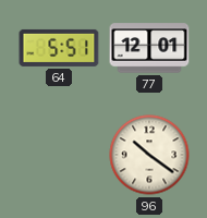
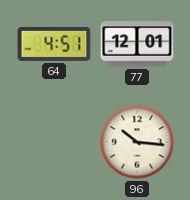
64: 5:51 -> 4:51
96: 10:21 -> 10:16
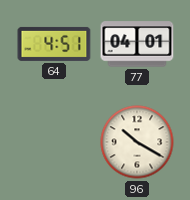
77: 12:01 -> 04:01
96: 10:16 -> 10:20
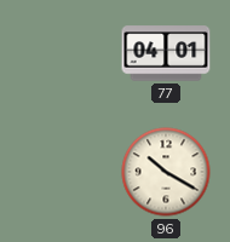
64: 4:51 -> none
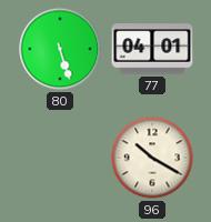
80: none -> 5:27
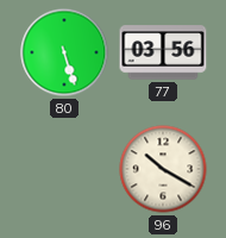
77: 04:01 -> 03:56
